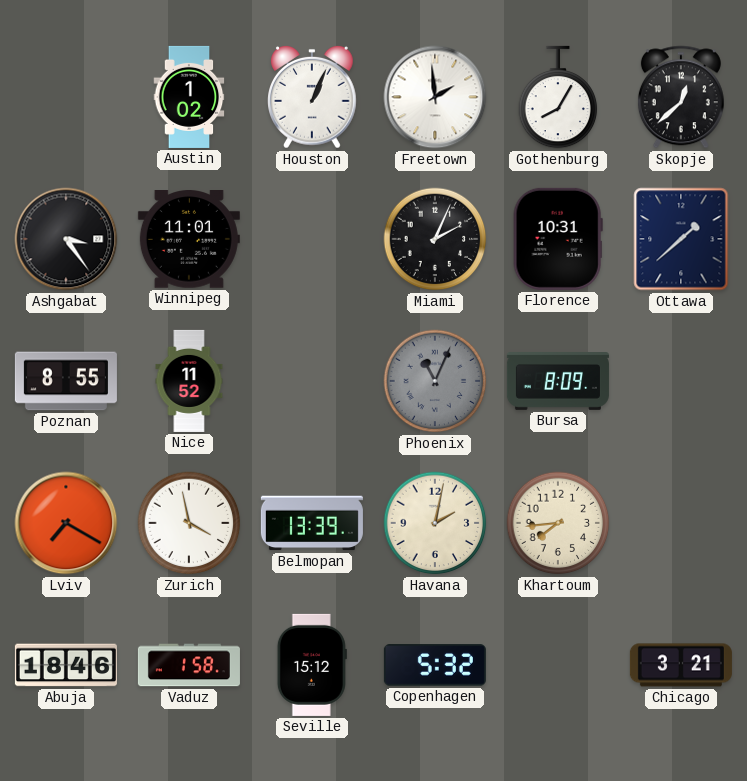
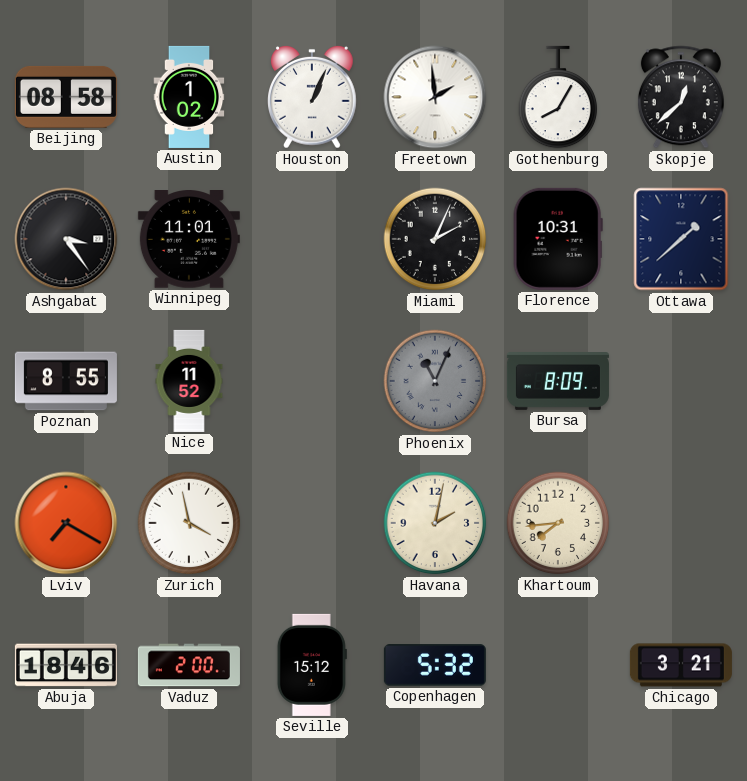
Beijing: none -> 08:58
Belmopan: 13:39 -> none
Vaduz: 1:58 -> 2:00
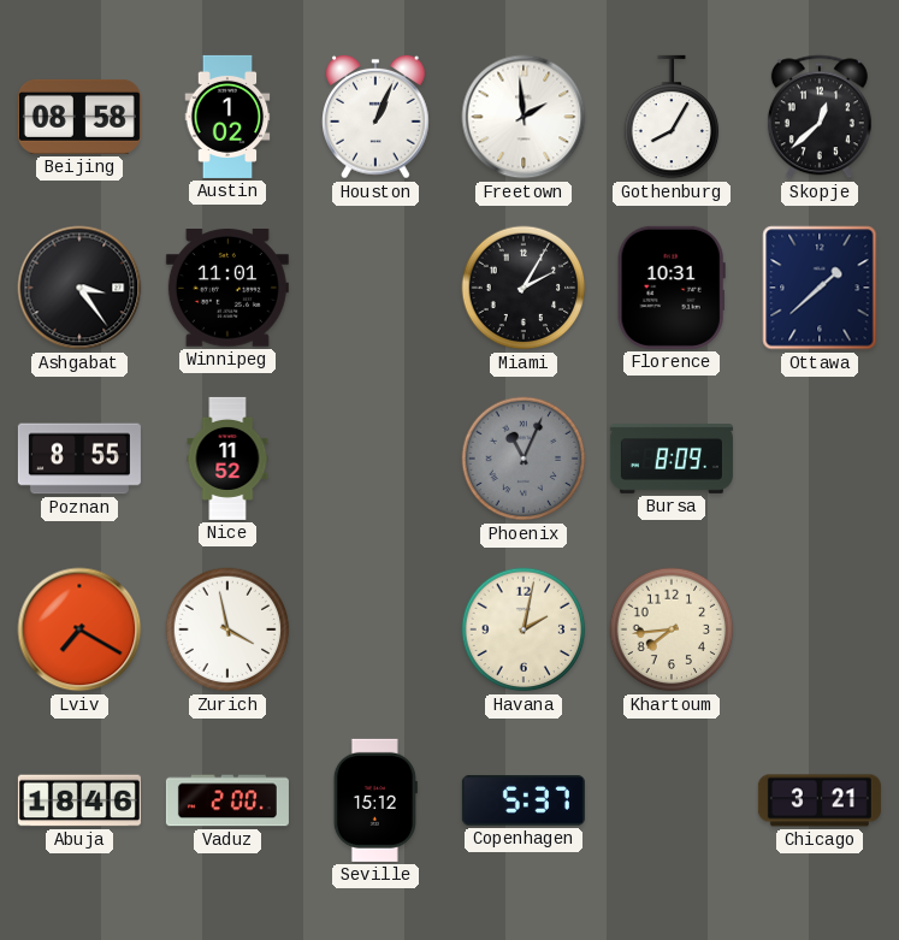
Miami: 2:04 -> 2:05
Copenhagen: 5:32 -> 5:37
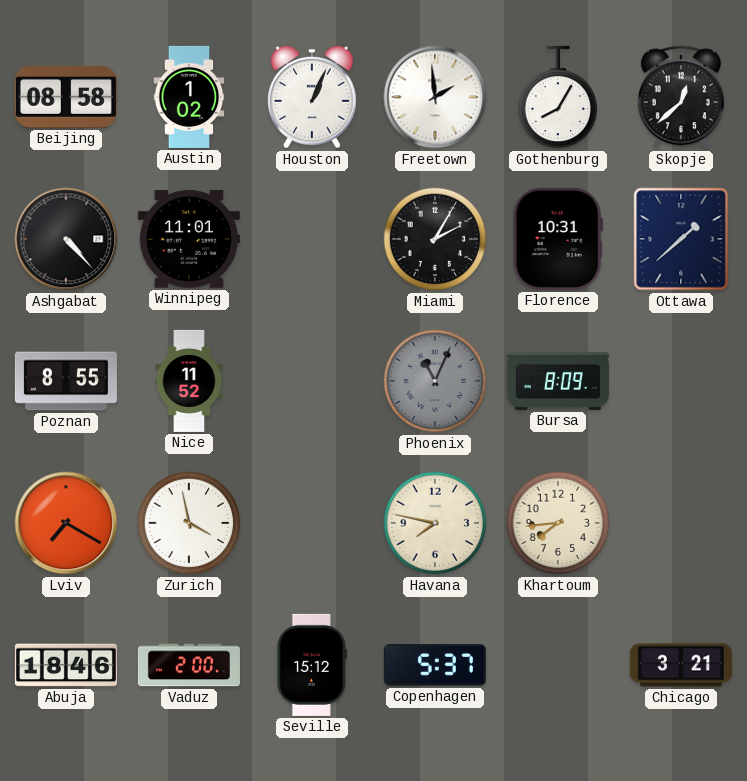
Ashgabat: 3:24 -> 4:23
Havana: 2:02 -> 7:47
